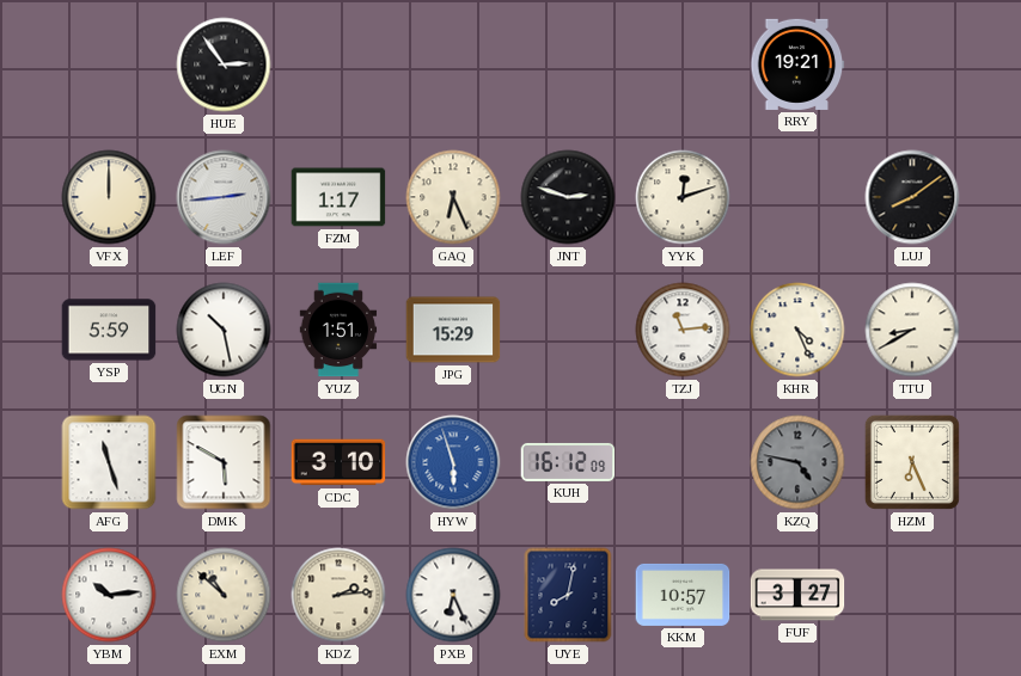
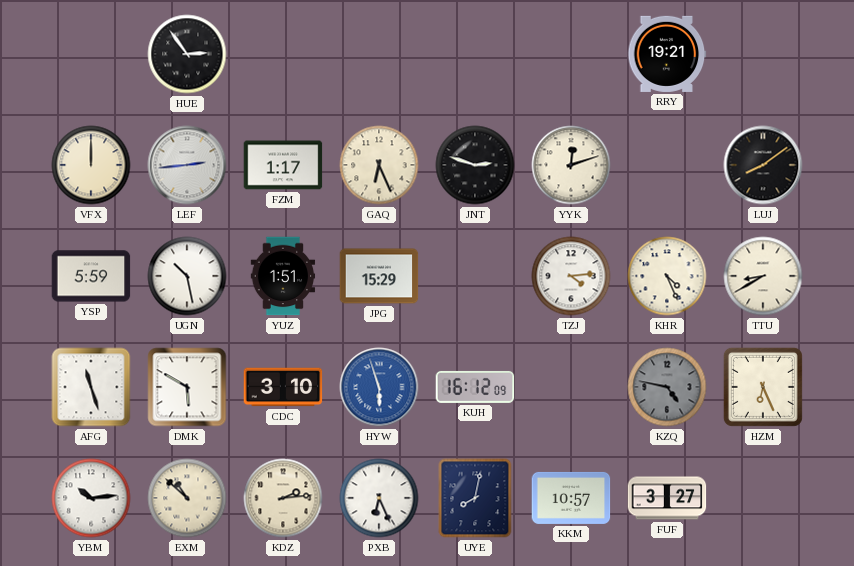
TZJ: 11:14 -> 4:14
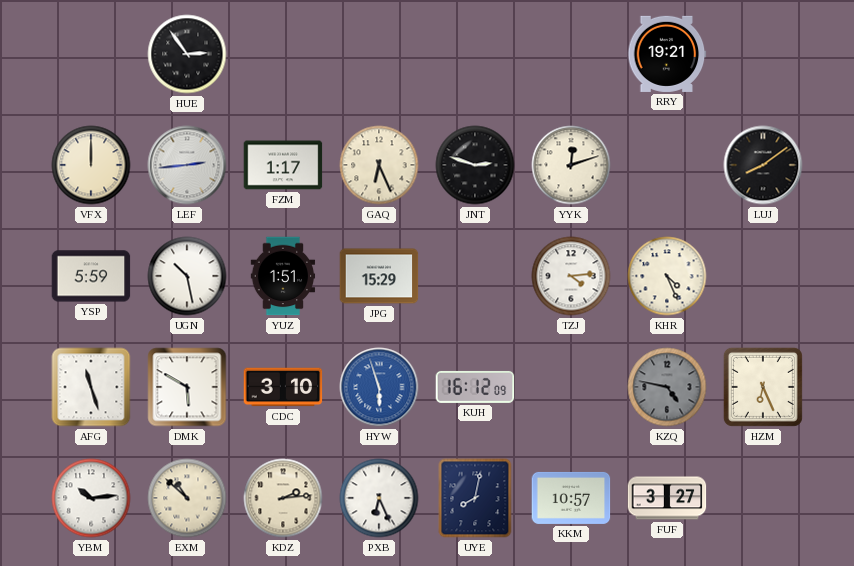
TTU: 8:40 -> none
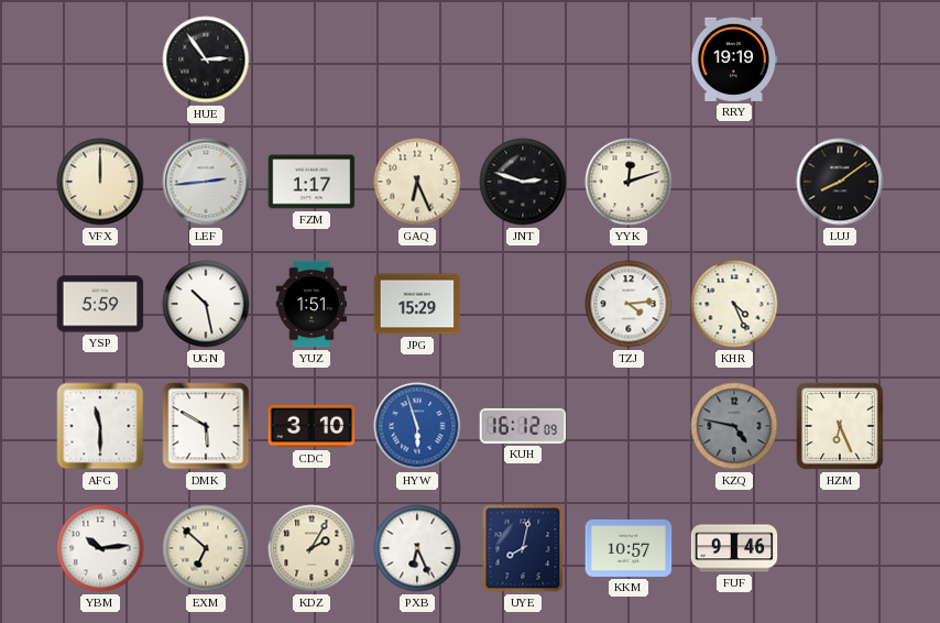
RRY: 19:21 -> 19:19
AFG: 11:27 -> 11:30
EXM: 10:52 -> 6:52
KDZ: 2:14 -> 2:05
FUF: 3:27 -> 9:46
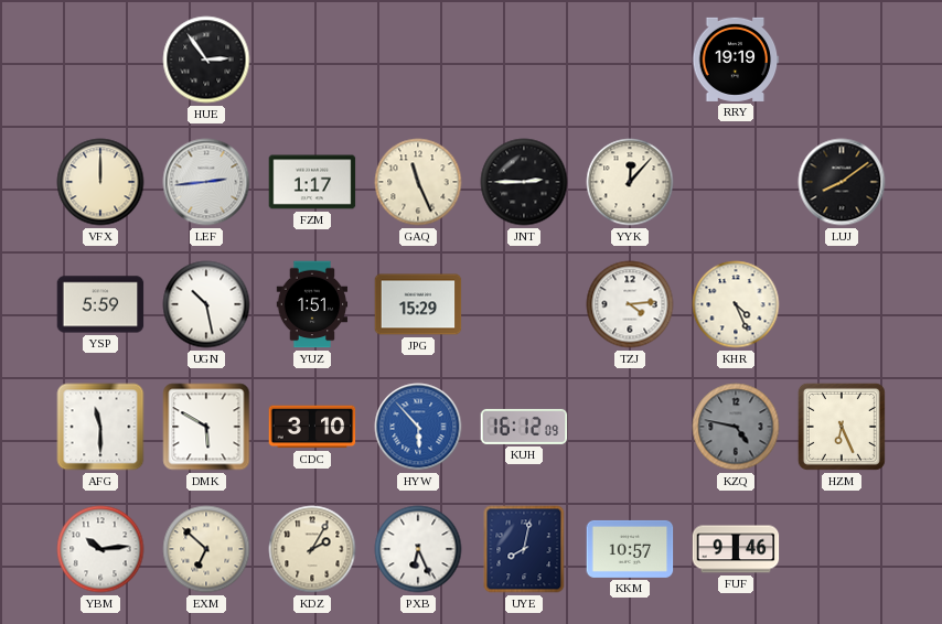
GAQ: 6:26 -> 11:26
JNT: 2:48 -> 2:45
YYK: 12:12 -> 12:07
HYW: 5:57 -> 5:53
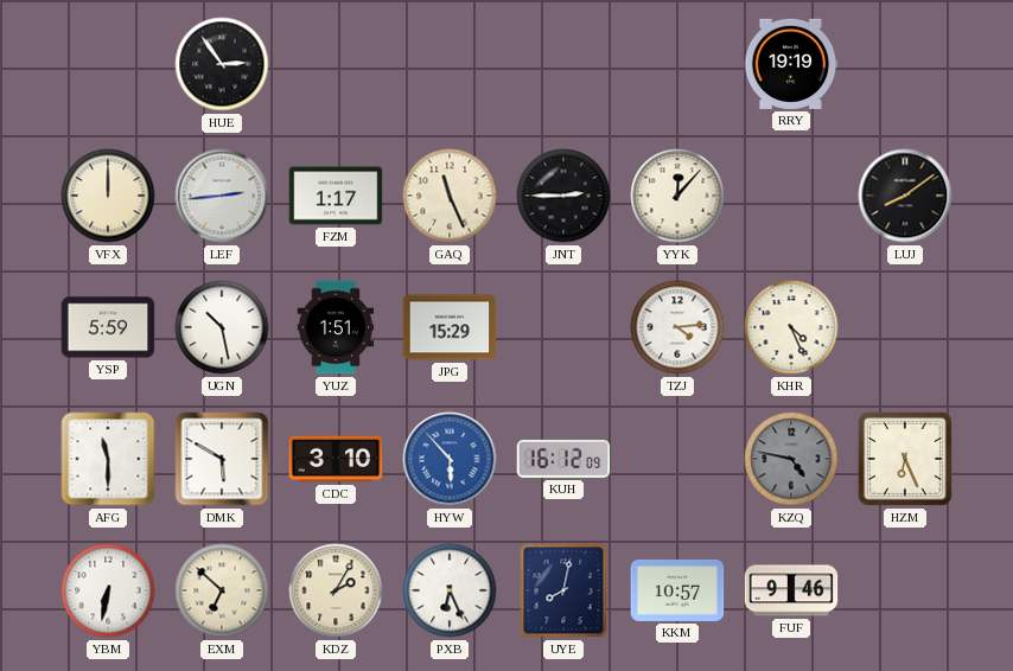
YBM: 10:14 -> 6:32
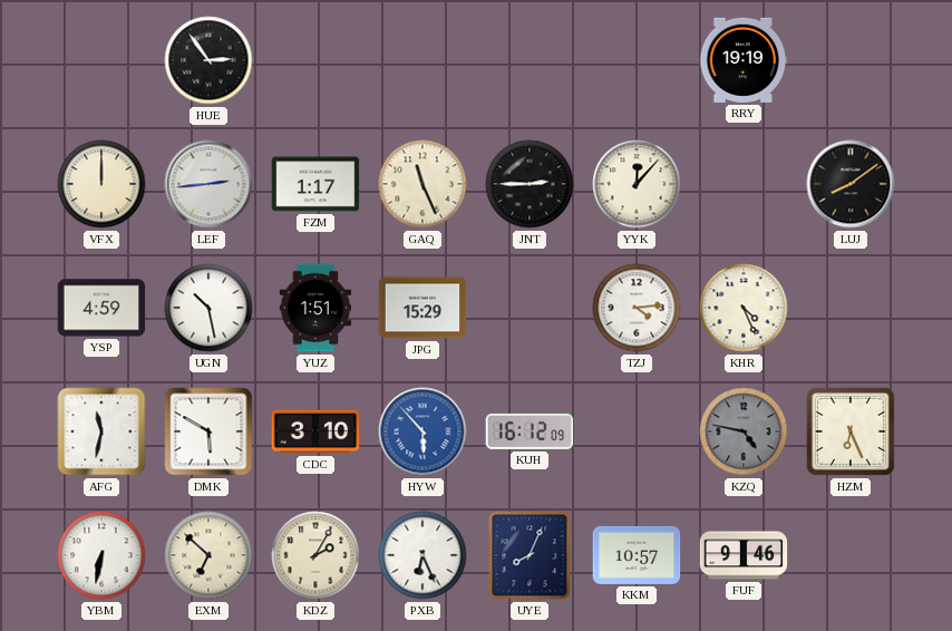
YSP: 5:59 -> 4:59
AFG: 11:30 -> 11:32
UYE: 8:02 -> 8:04
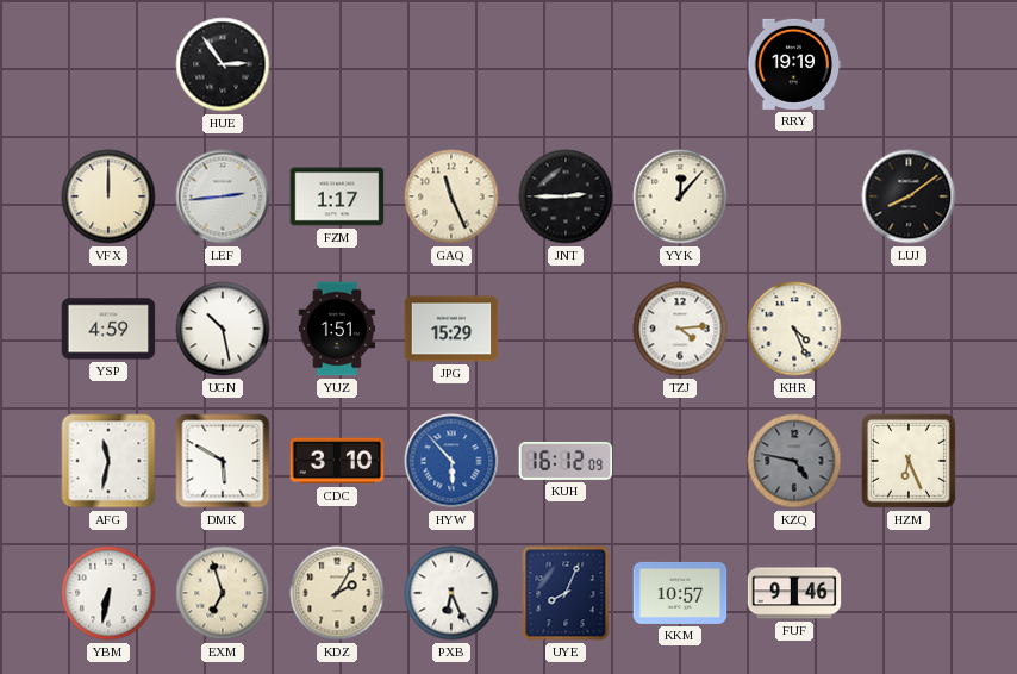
EXM: 6:52 -> 6:57
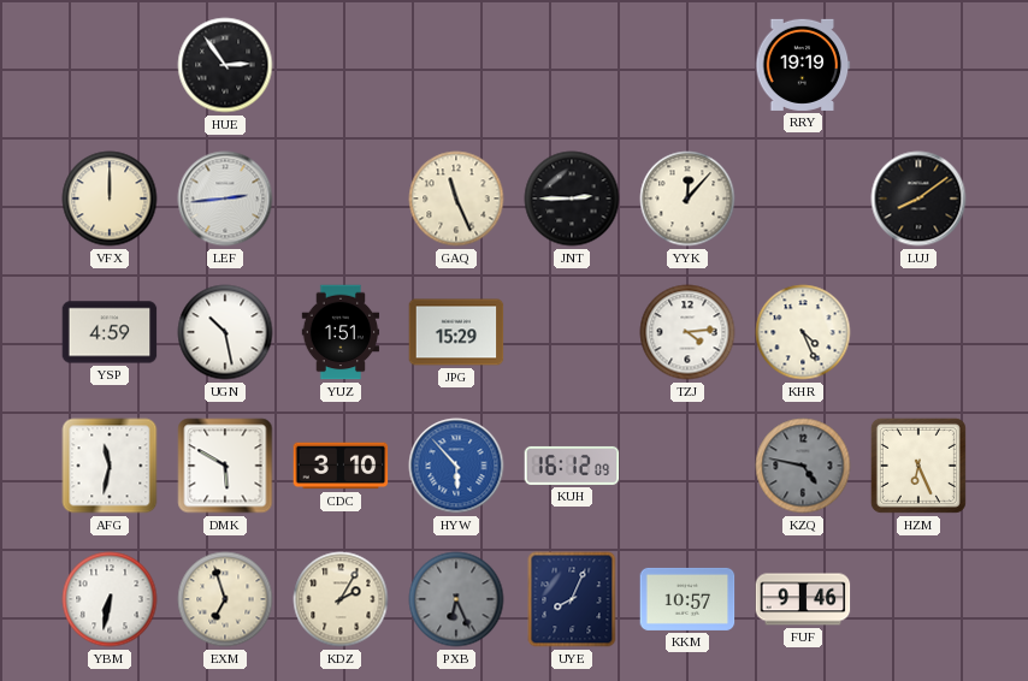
FZM: 1:17 -> none
PXB dial: white -> grey
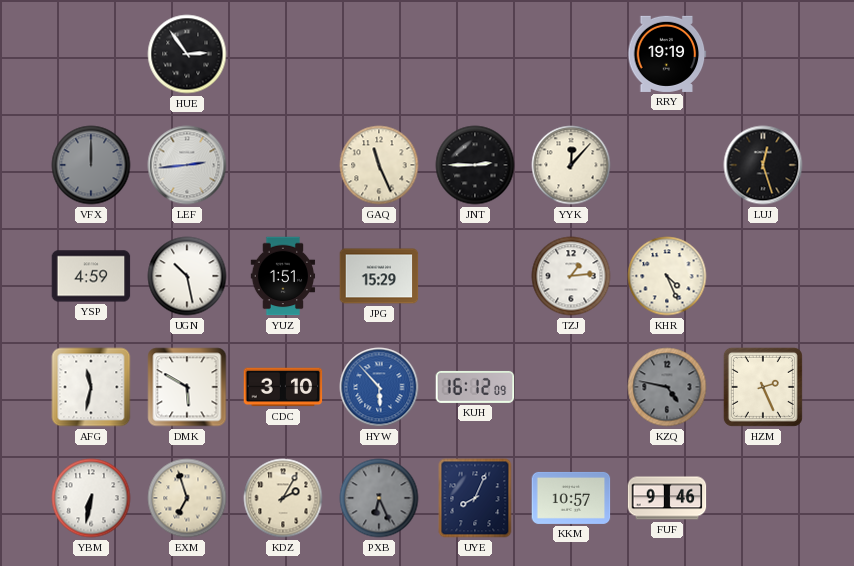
VFX dial: cream -> grey
LUJ: 8:09 -> 12:27
TZJ: 4:14 -> 1:14
HZM: 6:26 -> 2:26
